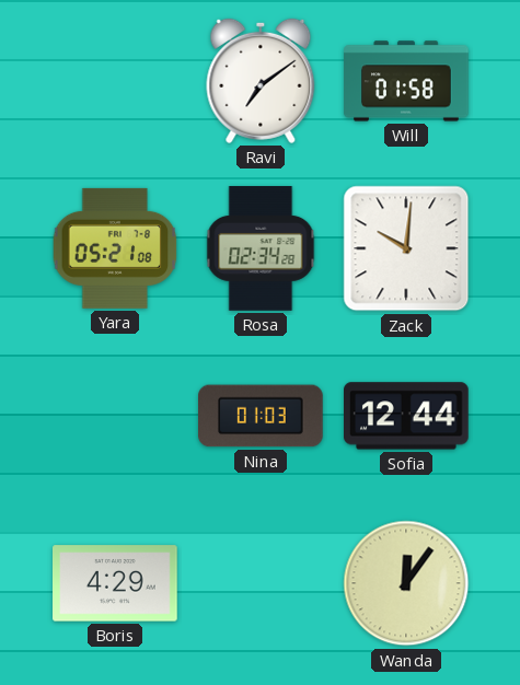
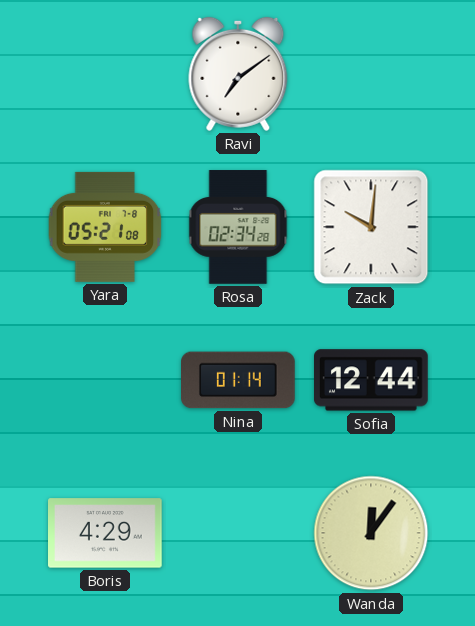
Will: 01:58 -> none
Nina: 01:03 -> 01:14
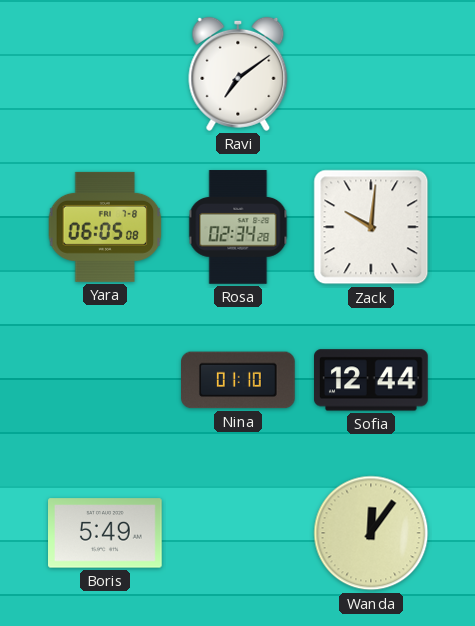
Yara: 05:21 -> 06:05
Nina: 01:14 -> 01:10
Boris: 4:29 -> 5:49
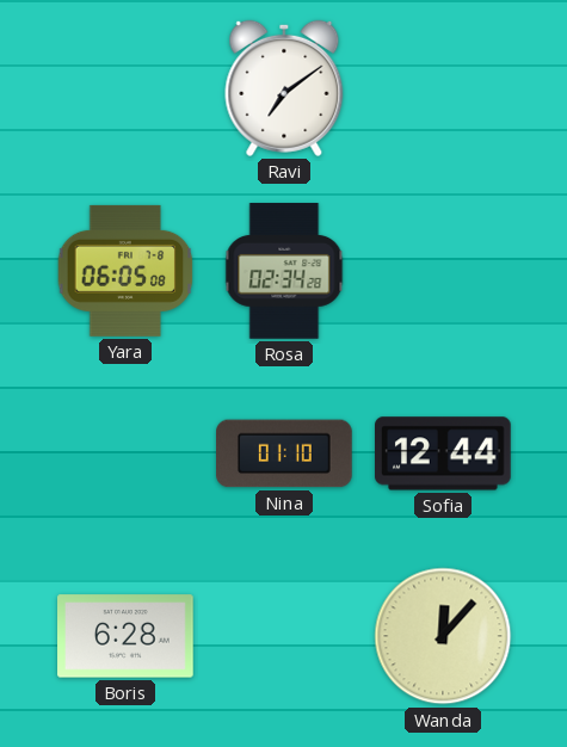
Zack: 10:01 -> none
Boris: 5:49 -> 6:28
Wanda: 12:06 -> 12:07
